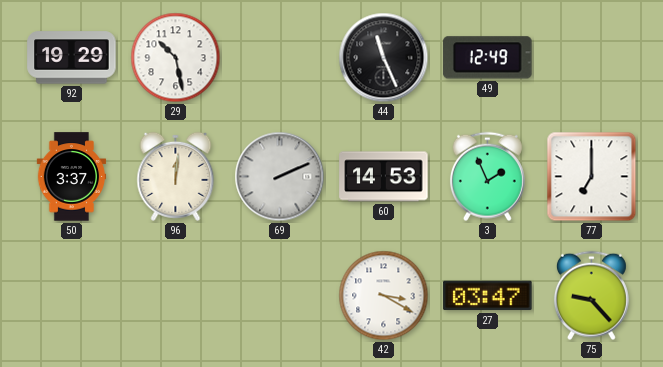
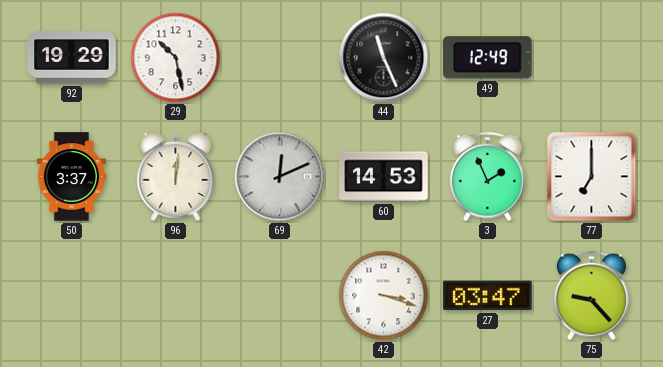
69: 2:11 -> 12:11
42: 3:20 -> 3:18
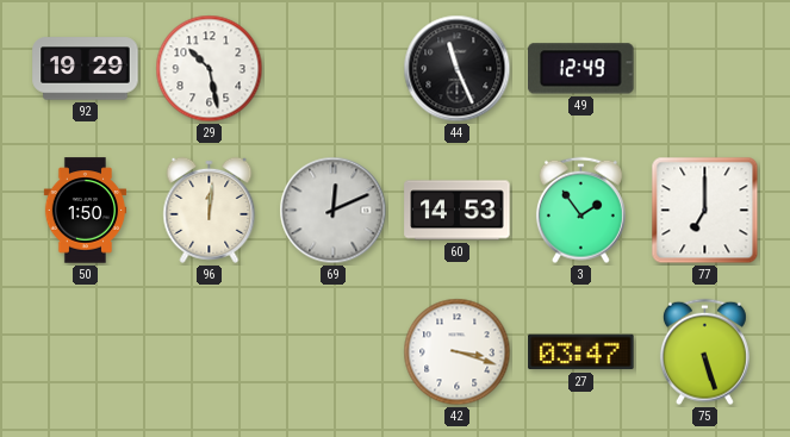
50: 3:37 -> 1:50
3: 1:56 -> 1:54
75: 9:23 -> 5:27
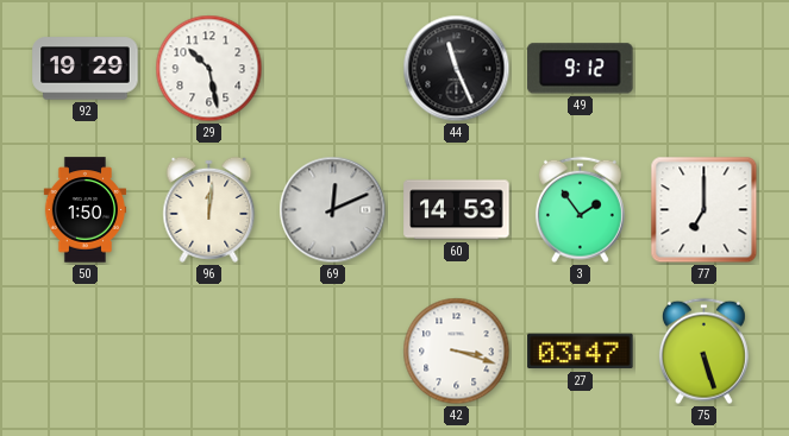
49: 12:49 -> 9:12
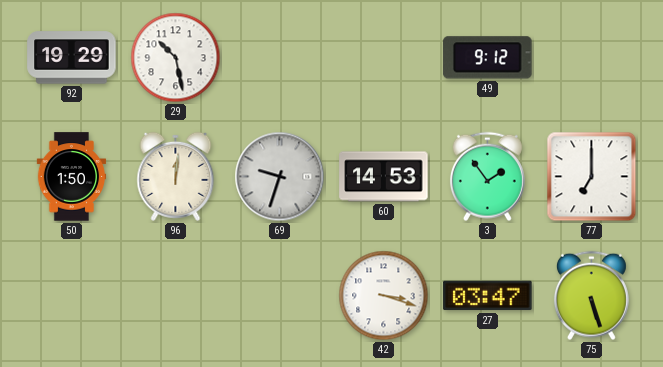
44: 11:26 -> none
69: 12:11 -> 9:33
